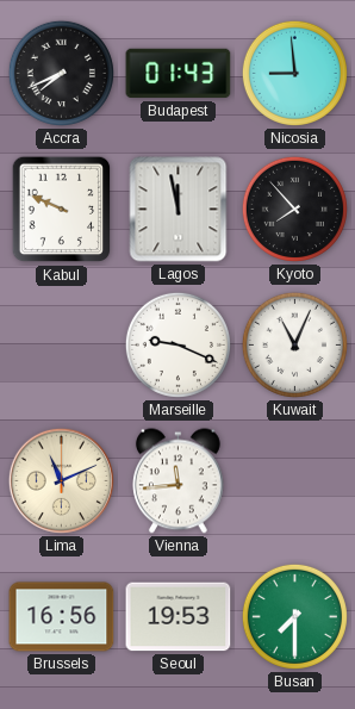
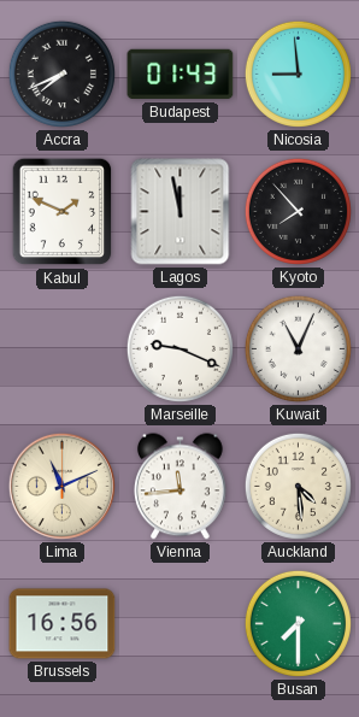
Kabul: 9:49 -> 1:49
Auckland: none -> 4:29
Seoul: 19:53 -> none
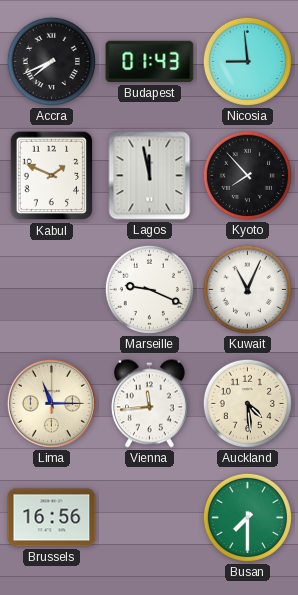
Lima: 11:11 -> 11:15
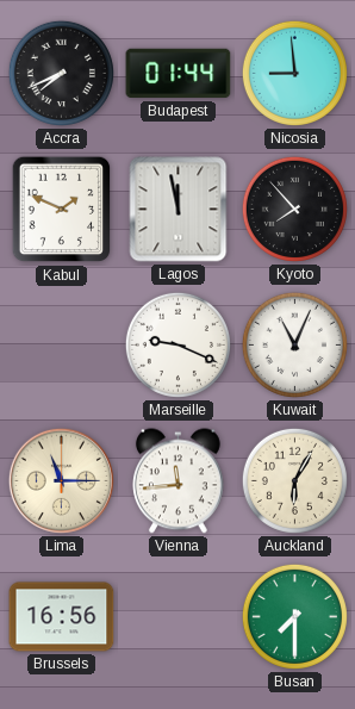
Budapest: 01:43 -> 01:44
Auckland: 4:29 -> 6:05
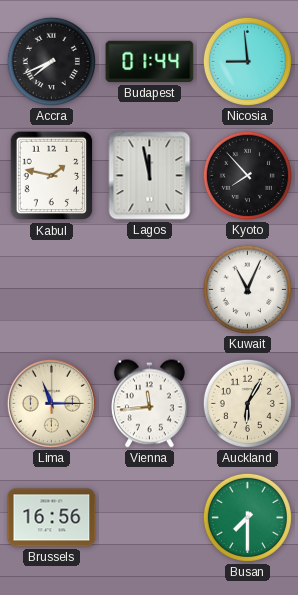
Kabul: 1:49 -> 1:47
Marseille: 9:19 -> none
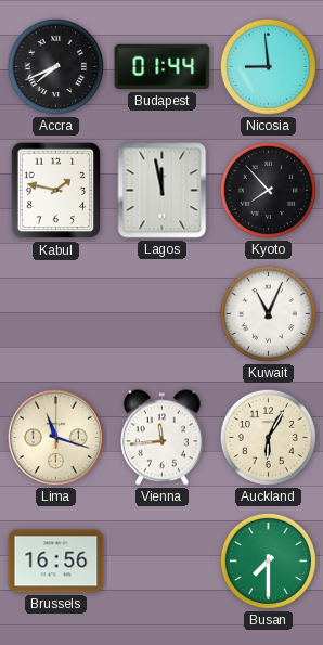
Lima: 11:15 -> 11:18
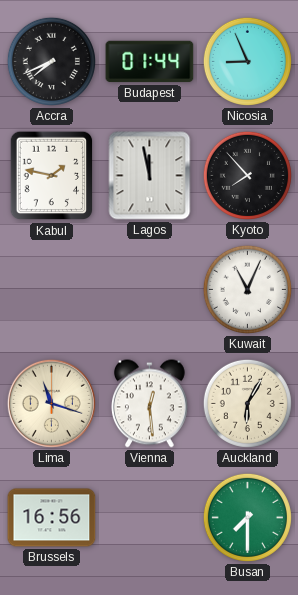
Nicosia: 8:59 -> 8:56
Vienna: 11:44 -> 12:29
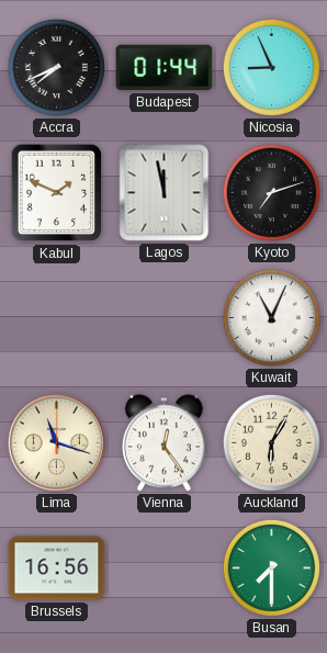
Kabul: 1:47 -> 1:49
Kyoto: 7:53 -> 7:12
Vienna: 12:29 -> 12:24
